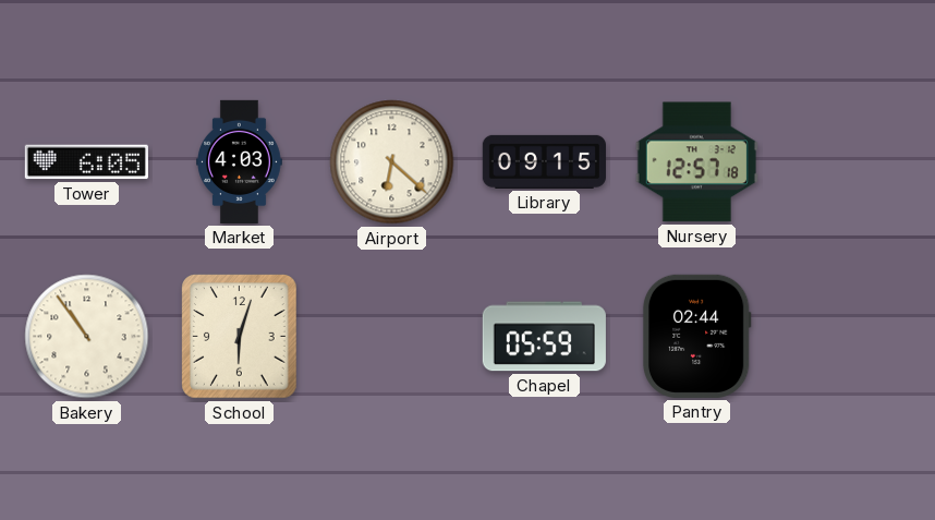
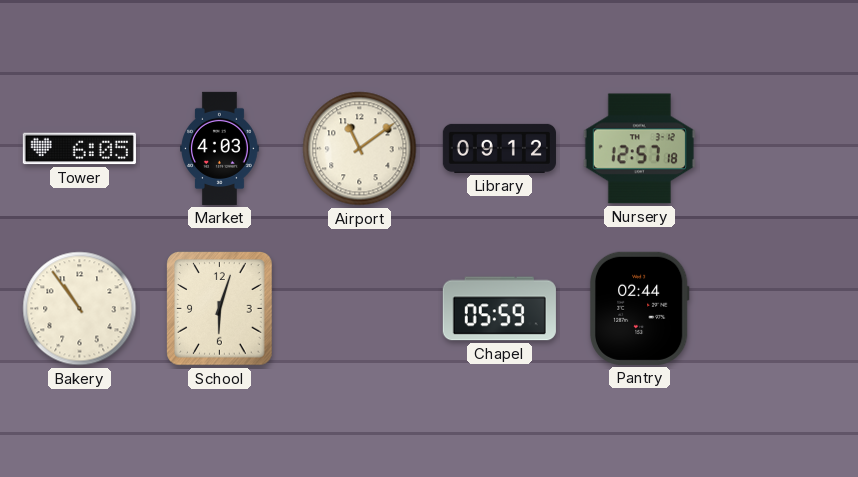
Airport: 6:22 -> 11:09
Library: 09:15 -> 09:12
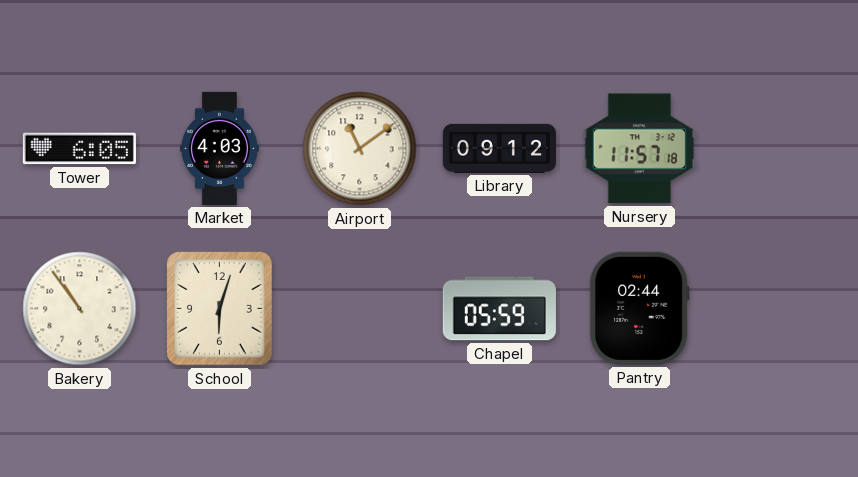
Nursery: 12:57 -> 11:57
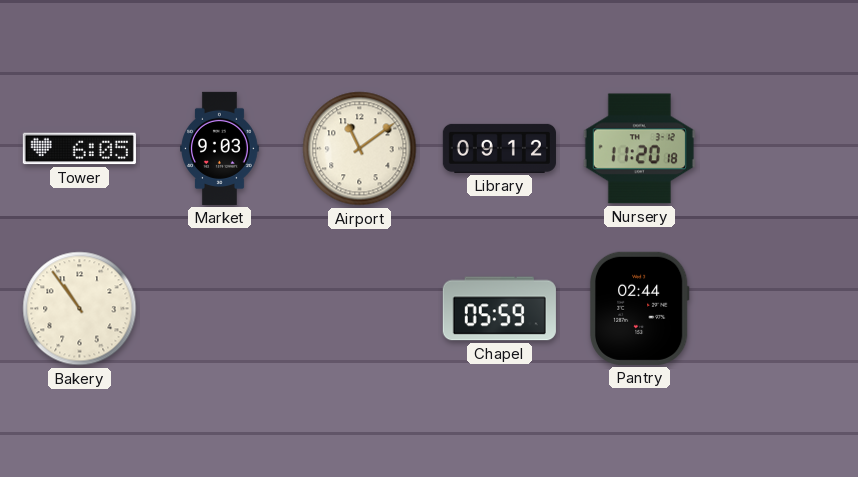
Market: 4:03 -> 9:03
Nursery: 11:57 -> 11:20
School: 6:03 -> none
